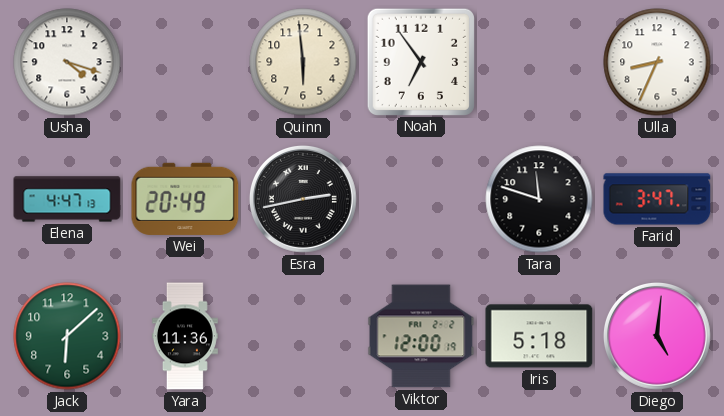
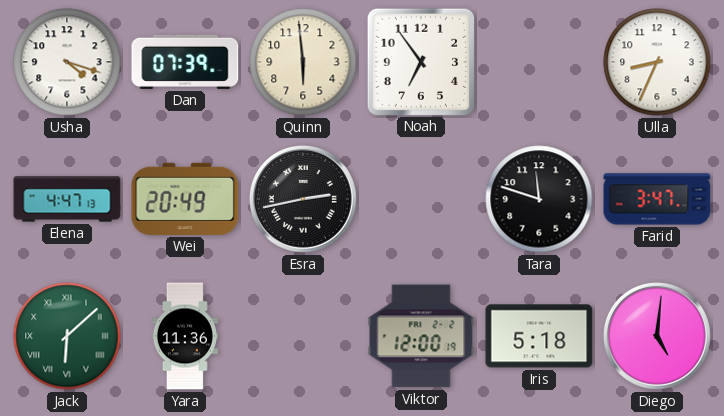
Dan: none -> 07:39
Jack numerals: Arabic -> Roman
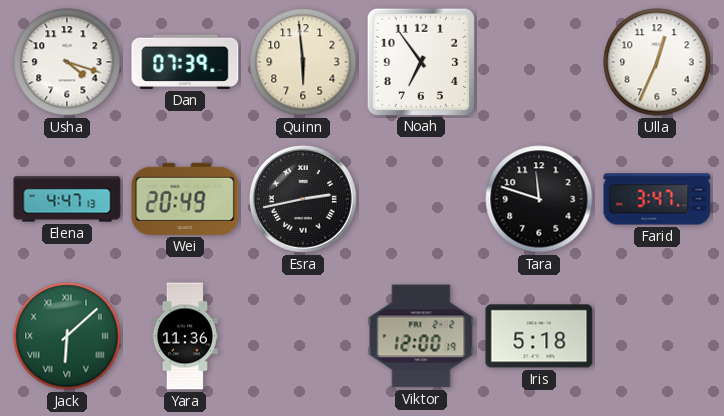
Ulla: 8:34 -> 12:34
Diego: 5:01 -> none
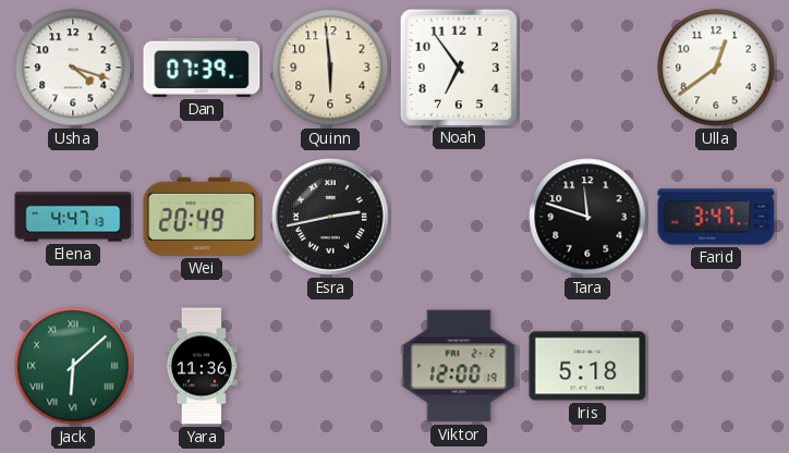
Ulla: 12:34 -> 12:39
